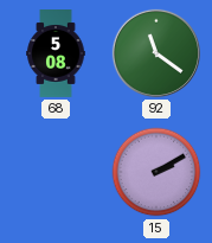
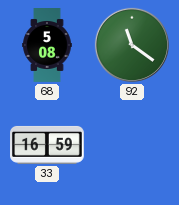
33: none -> 16:59
15: 2:10 -> none
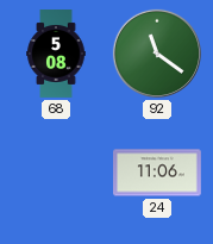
33: 16:59 -> none
24: none -> 11:06
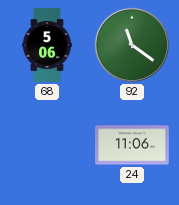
68: 5:08 -> 5:06
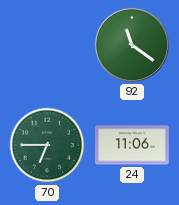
68: 5:06 -> none
70: none -> 6:45
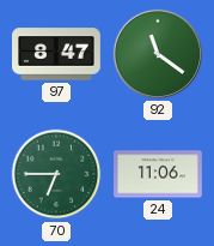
97: none -> 8:47
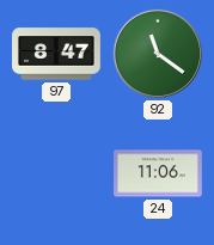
70: 6:45 -> none
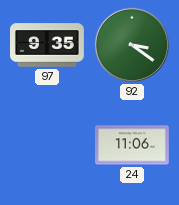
97: 8:47 -> 9:35
92: 11:21 -> 3:21
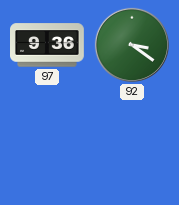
97: 9:35 -> 9:36
24: 11:06 -> none
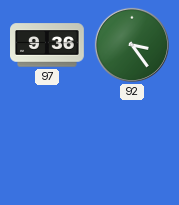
92: 3:21 -> 3:24
